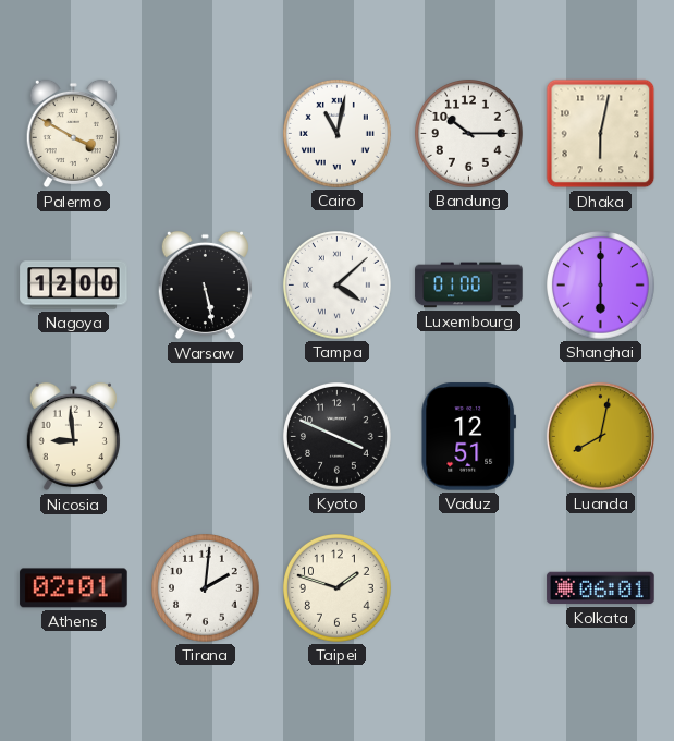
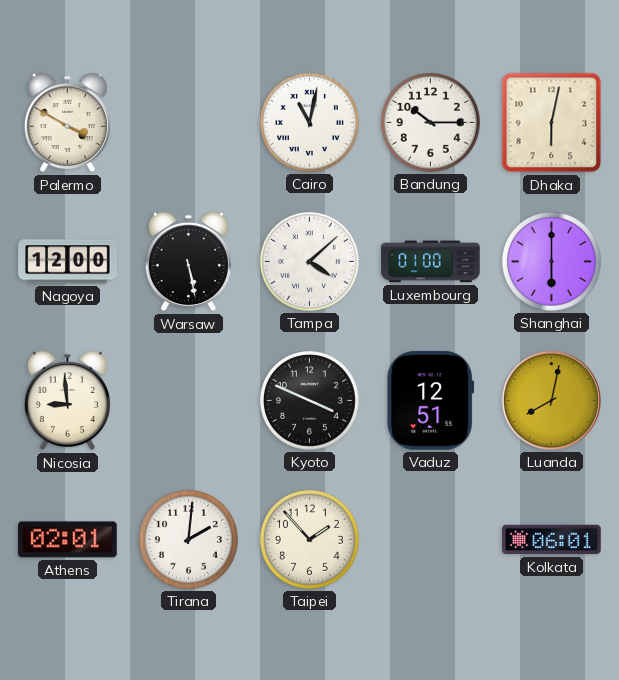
Taipei: 1:48 -> 1:53
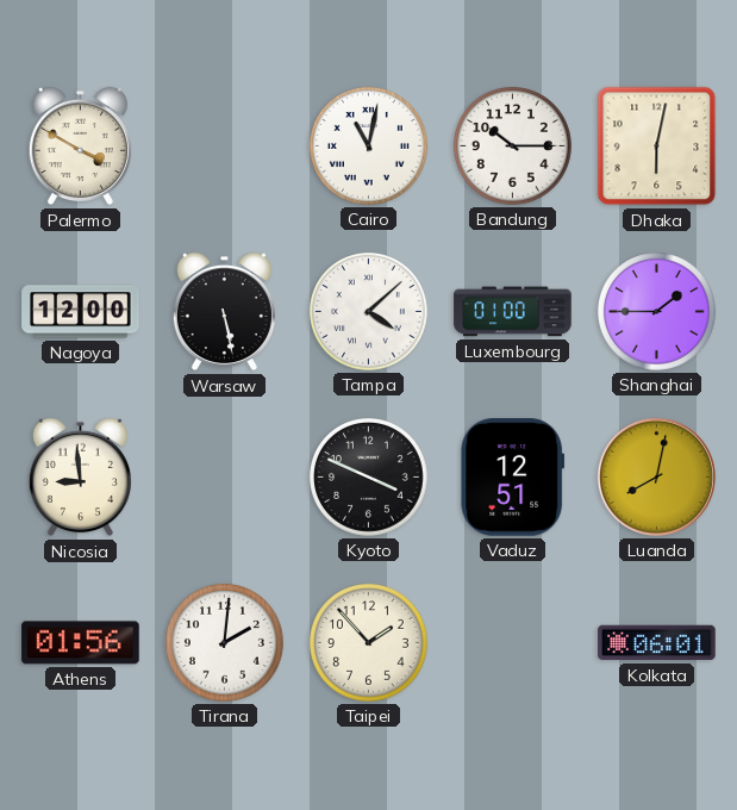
Shanghai: 6:00 -> 1:45
Athens: 02:01 -> 01:56
